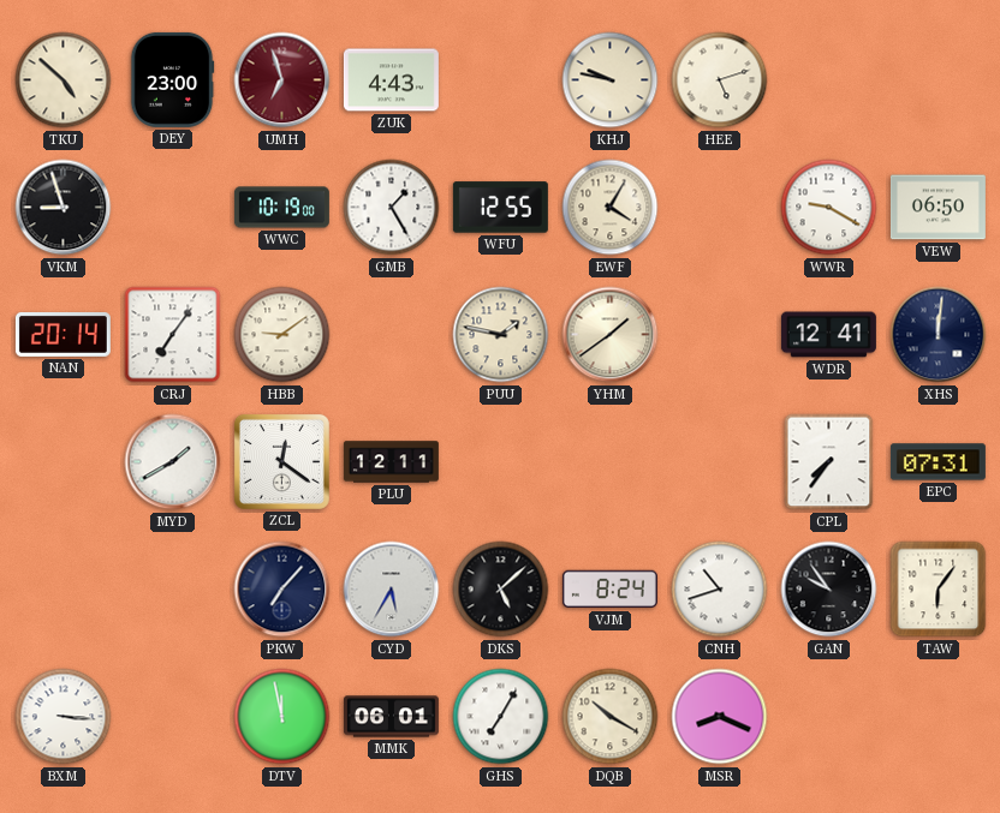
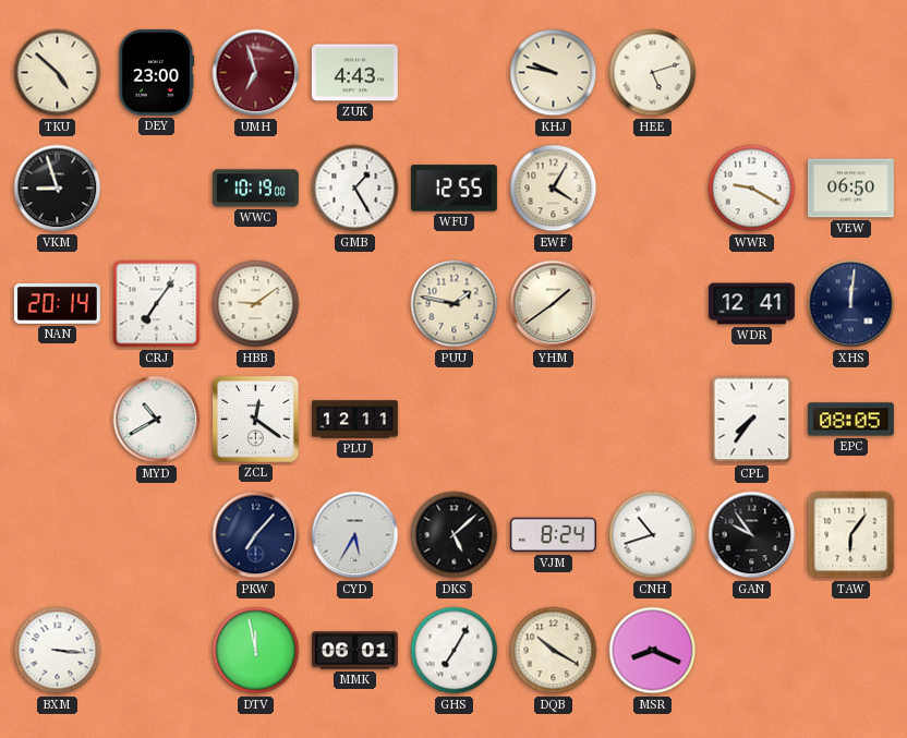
MYD: 1:40 -> 10:40
EPC: 07:31 -> 08:05
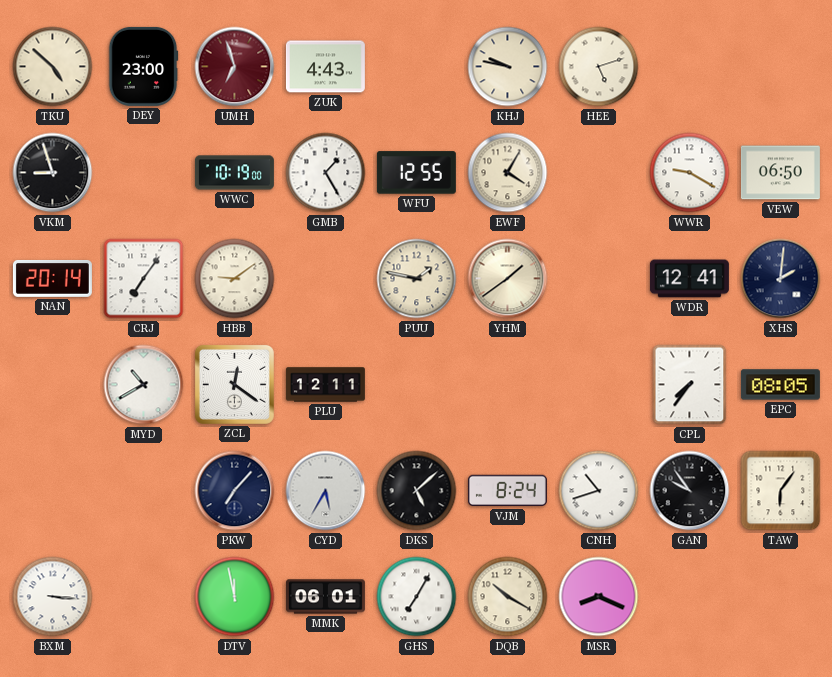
XHS: 12:01 -> 2:01
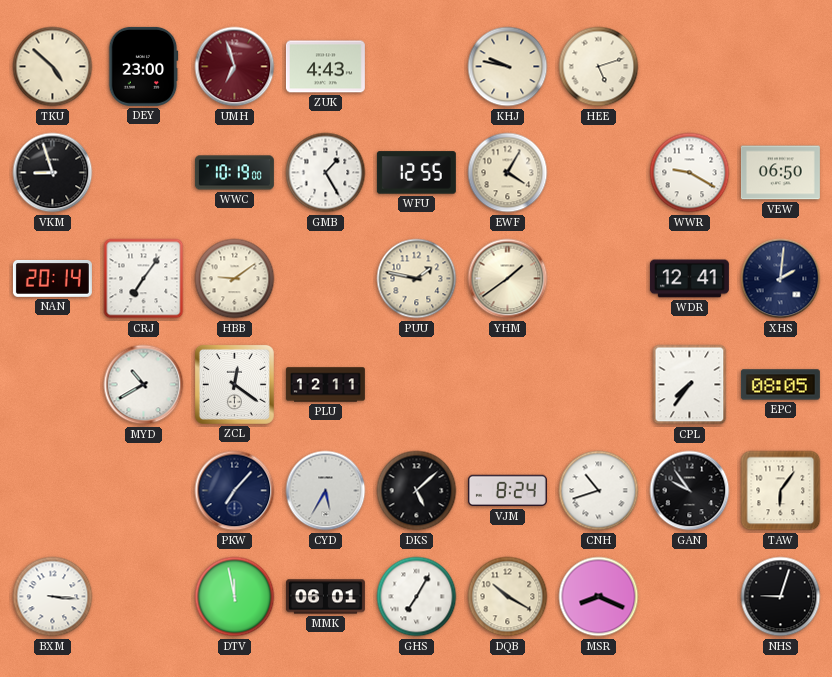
NHS: none -> 9:03
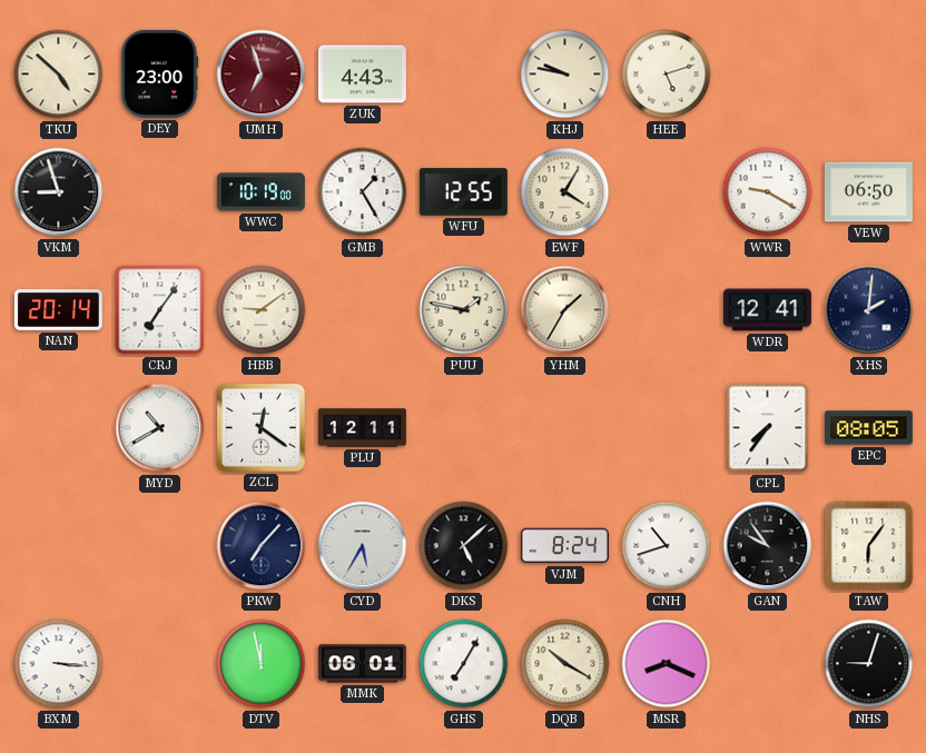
YHM: 1:39 -> 1:35
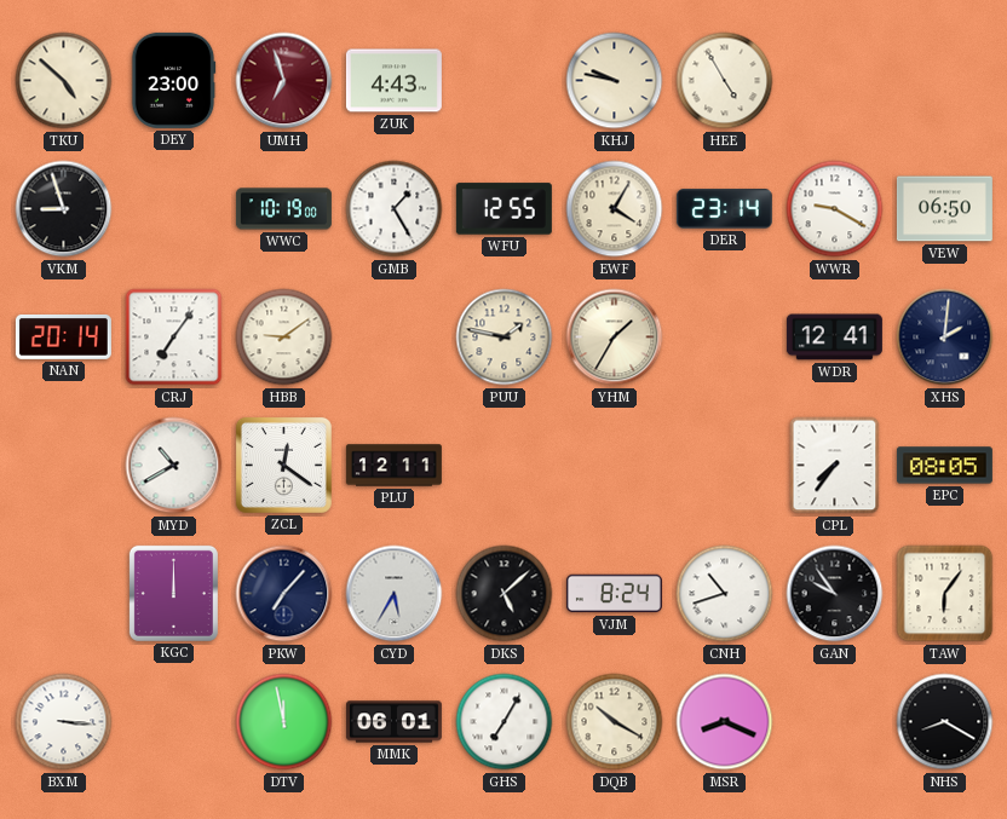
HEE: 5:12 -> 4:55
DER: none -> 23:14
KGC: none -> 12:00
NHS: 9:03 -> 8:20
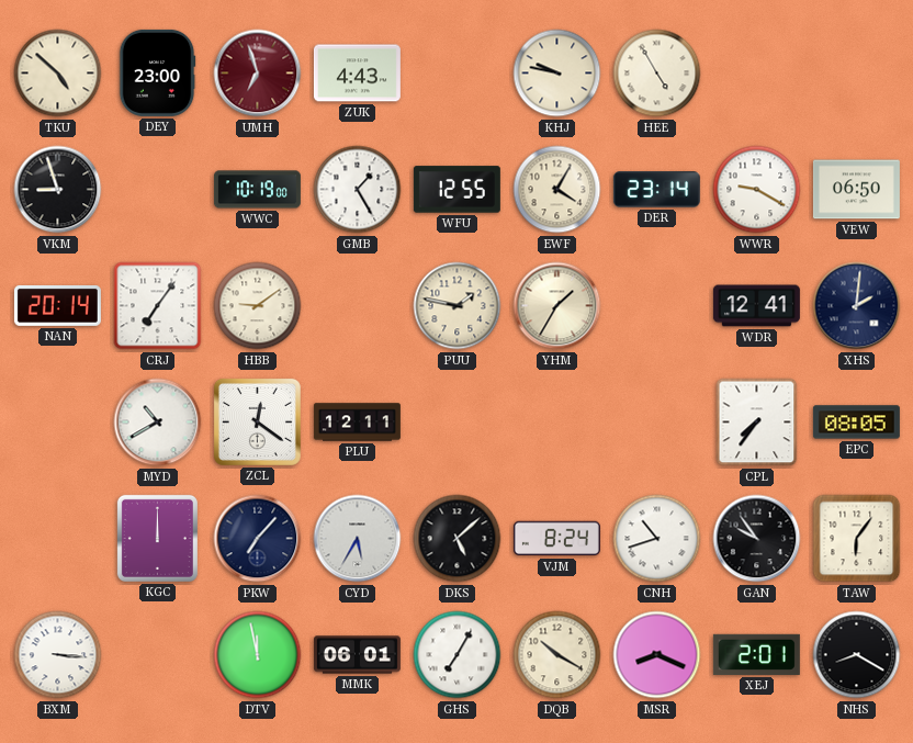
XEJ: none -> 2:01
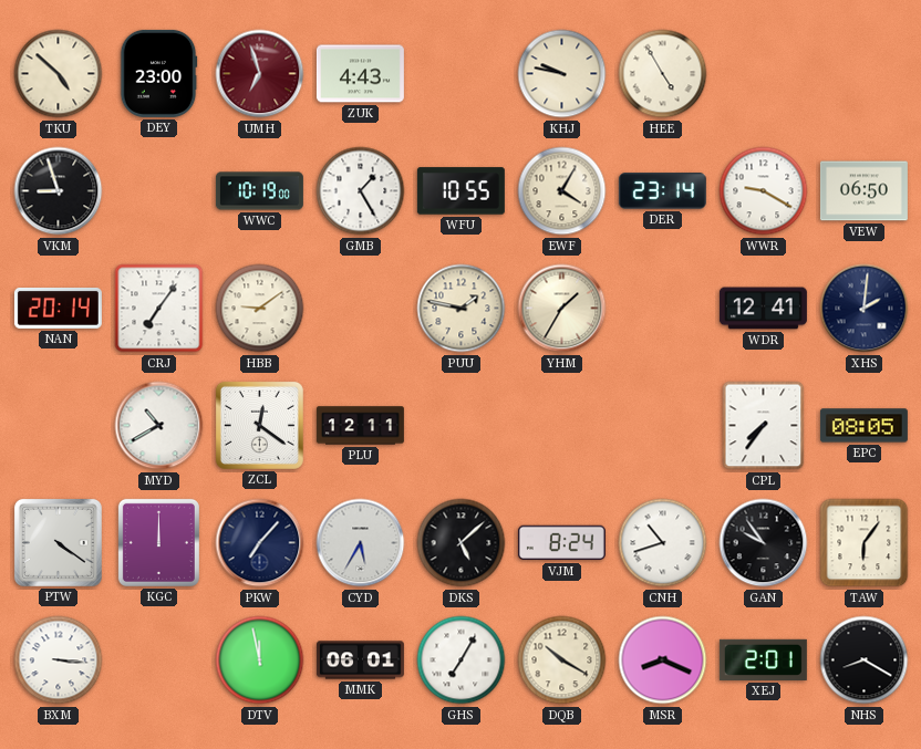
WFU: 12:55 -> 10:55
PTW: none -> 4:21
